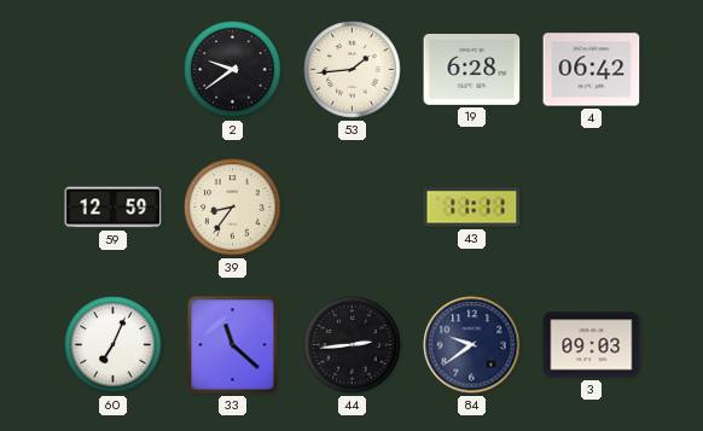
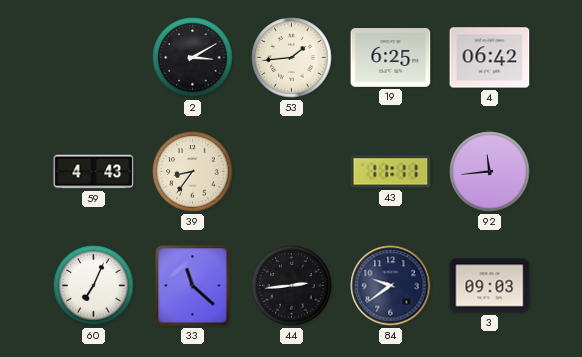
2: 9:39 -> 3:10
19: 6:28 -> 6:25
59: 12:59 -> 4:43
92: none -> 11:44
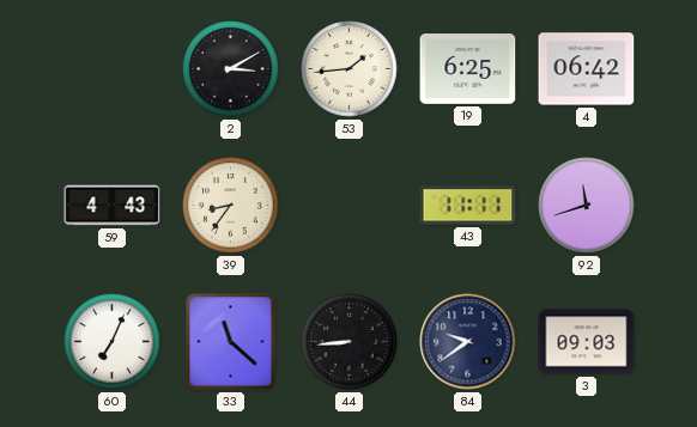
92: 11:44 -> 11:42
44: 2:44 -> 8:44
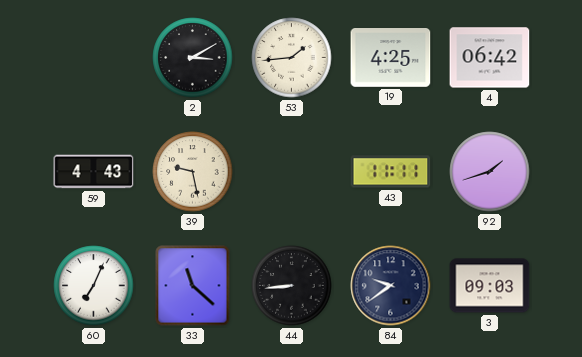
19: 6:25 -> 4:25
39: 8:36 -> 9:28
92: 11:42 -> 1:42
